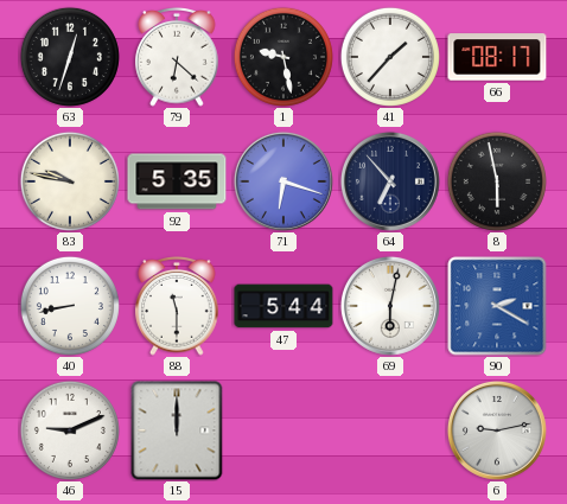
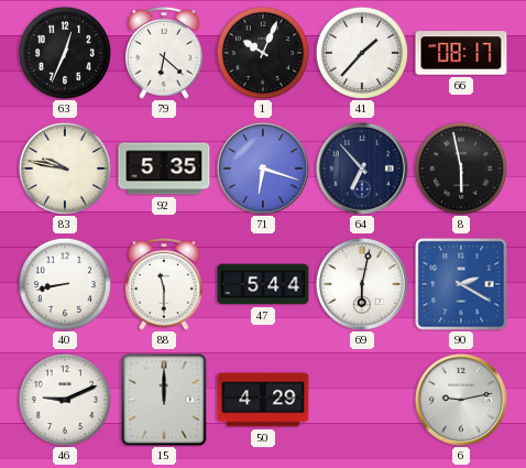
63: 12:33 -> 12:34
1: 9:28 -> 10:04
50: none -> 4:29
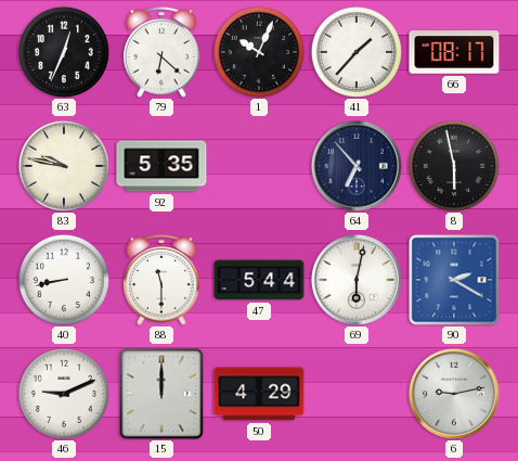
71: 6:18 -> none
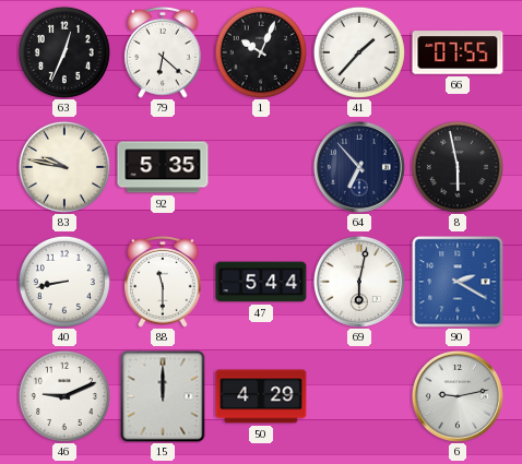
66: 08:17 -> 07:55
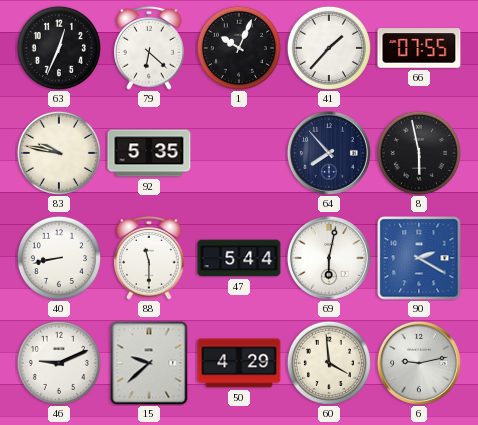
64: 6:53 -> 7:53
15: 12:00 -> 9:38
60: none -> 3:59
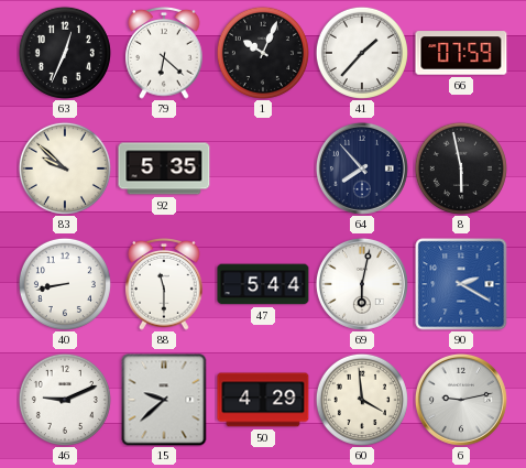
66: 07:55 -> 07:59
83: 9:47 -> 9:52
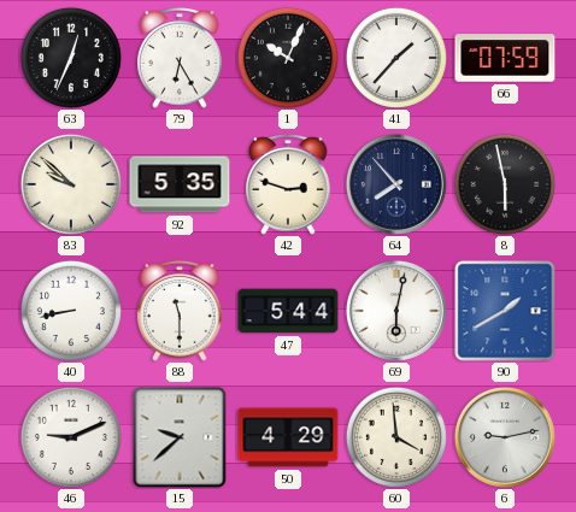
79: 6:22 -> 6:25
42: none -> 2:48
90: 2:20 -> 1:40
